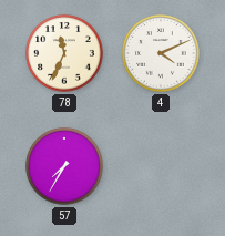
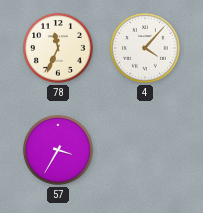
4: 4:11 -> 4:07
57: 7:35 -> 3:35
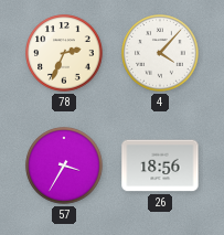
78: 11:34 -> 2:34
26: none -> 18:56
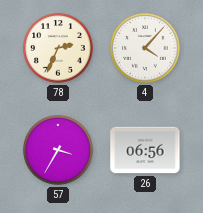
26: 18:56 -> 06:56
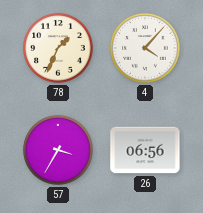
78: 2:34 -> 1:34
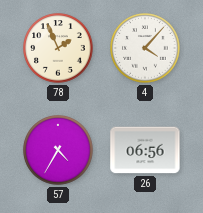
78: 1:34 -> 1:56
57: 3:35 -> 4:35
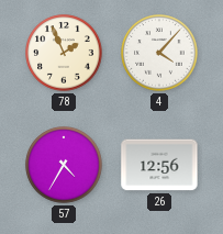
26: 06:56 -> 12:56
